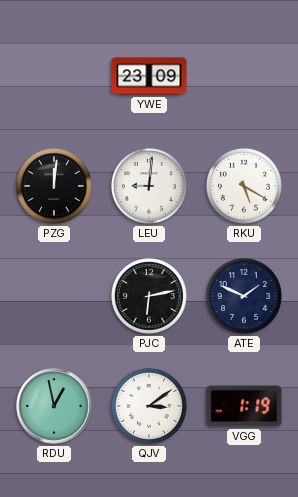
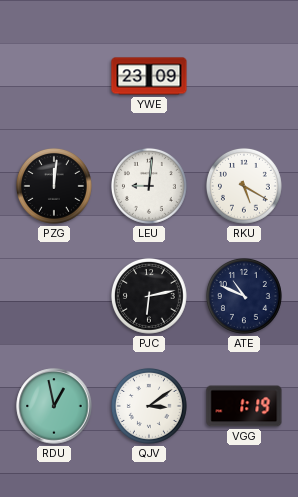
ATE: 1:49 -> 10:49
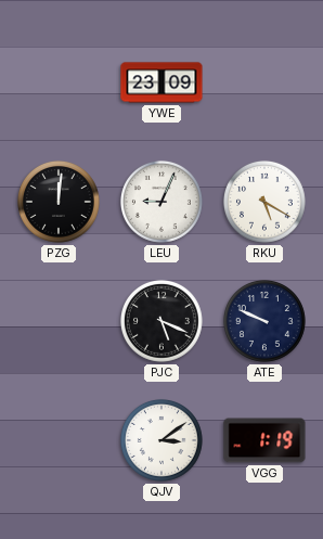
LEU: 9:01 -> 9:04
PJC: 6:13 -> 5:19
ATE: 10:49 -> 9:49
RDU: 12:58 -> none
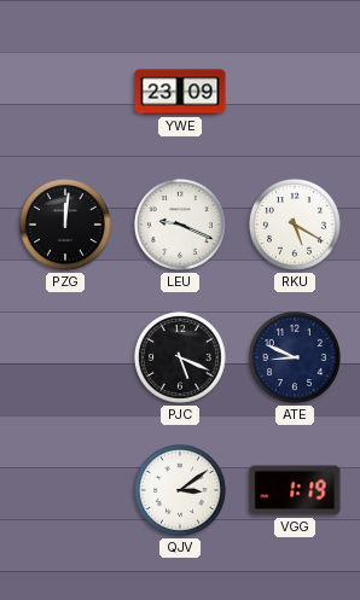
LEU: 9:04 -> 9:19
ATE: 9:49 -> 8:49
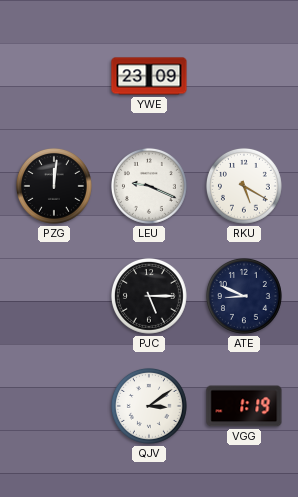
PJC: 5:19 -> 5:15
